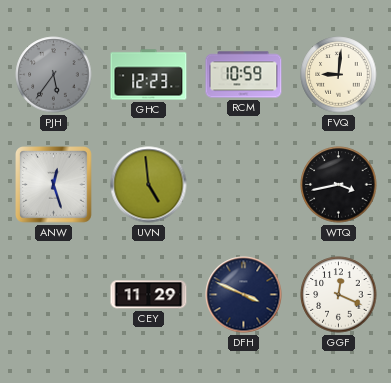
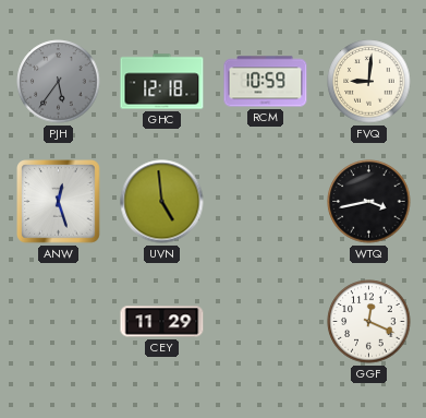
GHC: 12:23 -> 12:18
DFH: 3:49 -> none
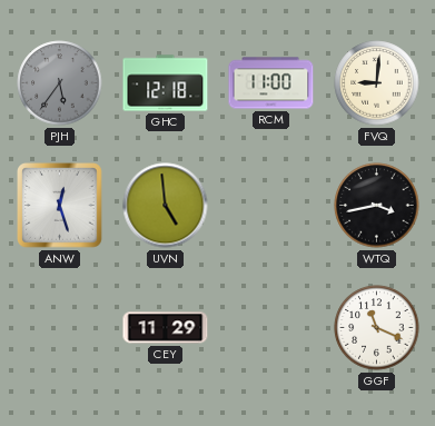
RCM: 10:59 -> 11:00
GGF: 12:19 -> 11:19
